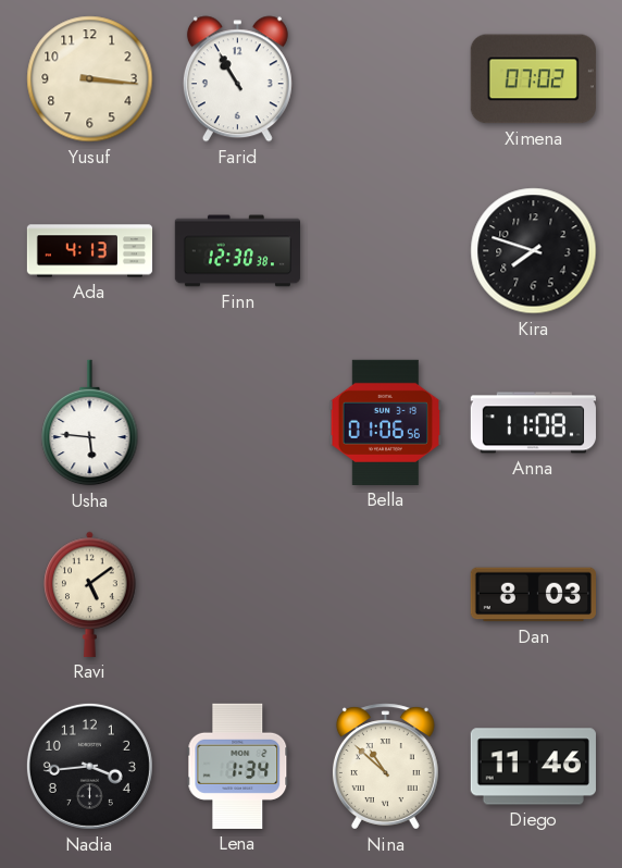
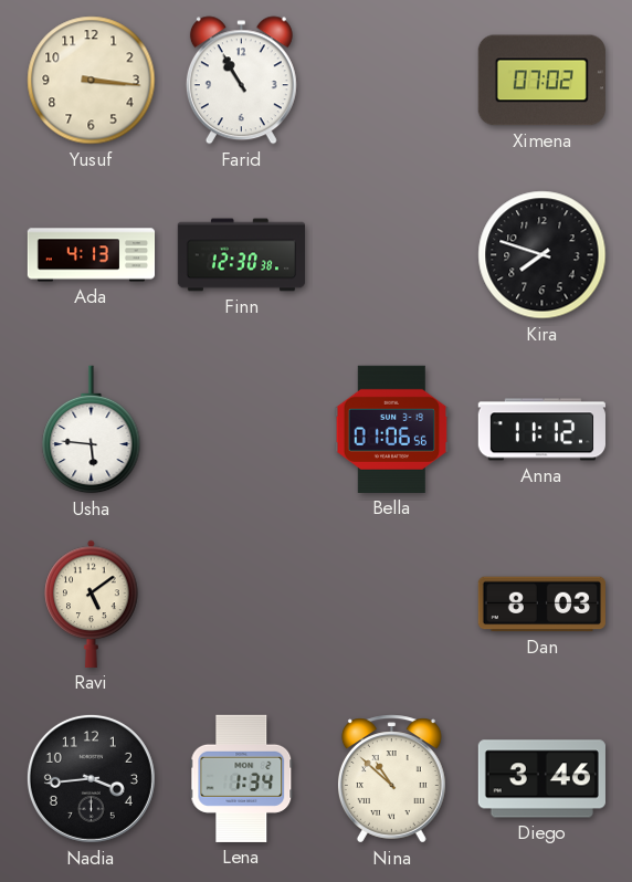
Anna: 11:08 -> 11:12
Diego: 11:46 -> 3:46
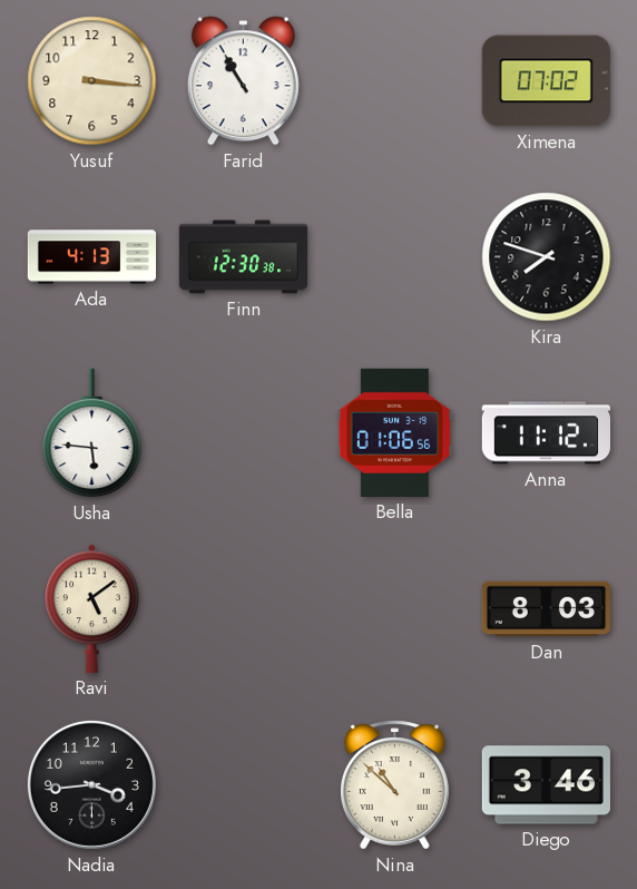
Lena: 1:34 -> none
